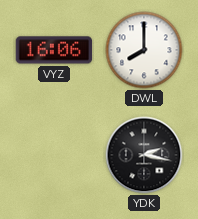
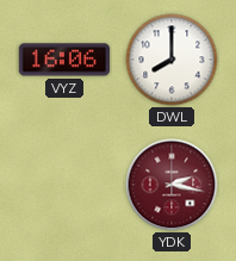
YDK dial: black -> burgundy
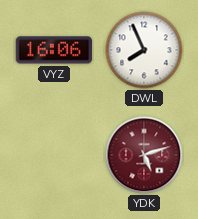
DWL: 8:00 -> 7:56
YDK: 2:17 -> 5:12
